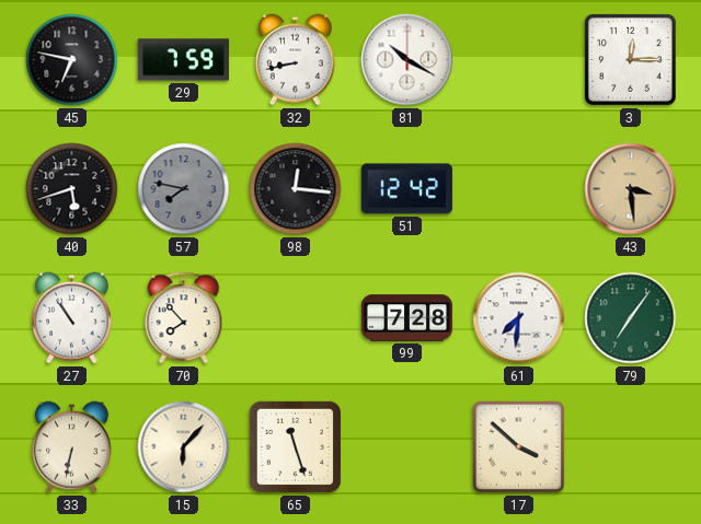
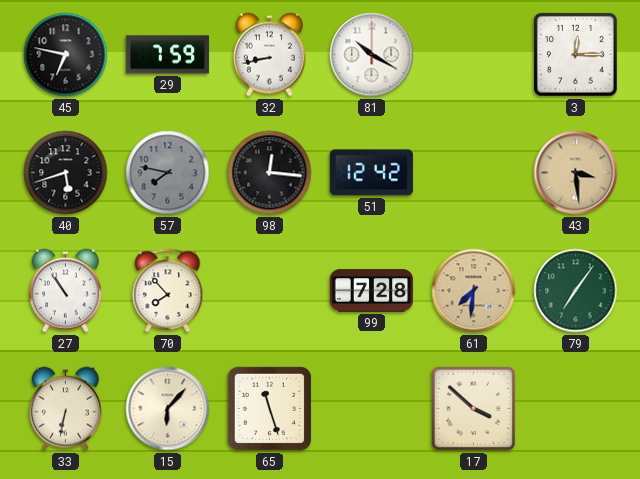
61 dial: white -> champagne
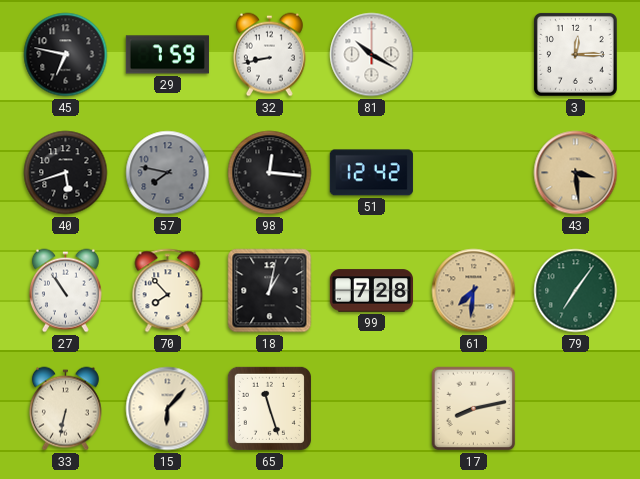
18: none -> 1:02
17: 3:52 -> 8:13
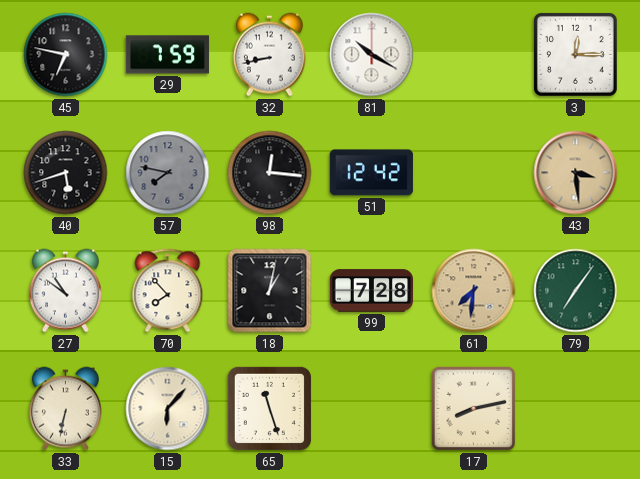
27: 10:54 -> 10:51
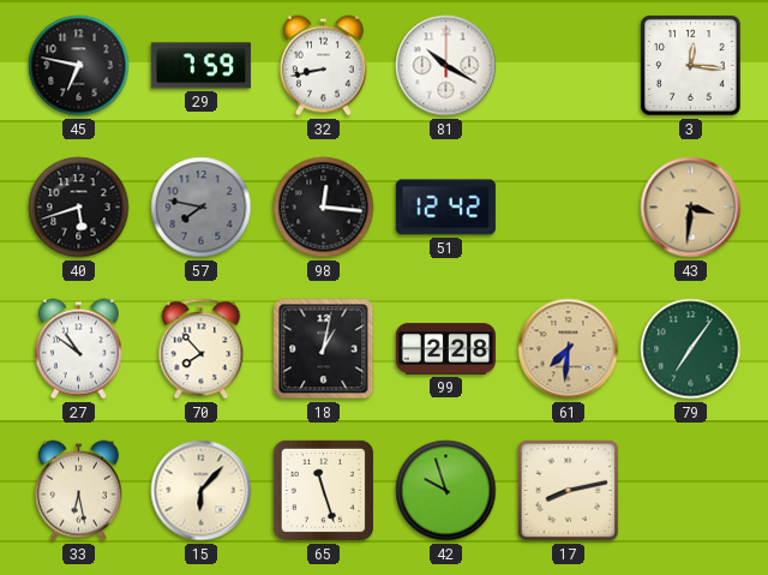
3: 12:15 -> 12:16
43: 3:29 -> 3:31
99: 7:28 -> 2:28
33: 6:32 -> 6:28
42: none -> 9:57
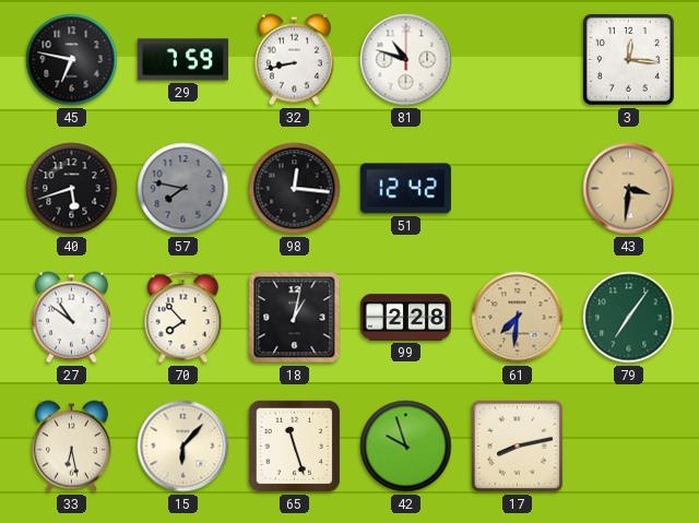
81: 10:20 -> 10:48
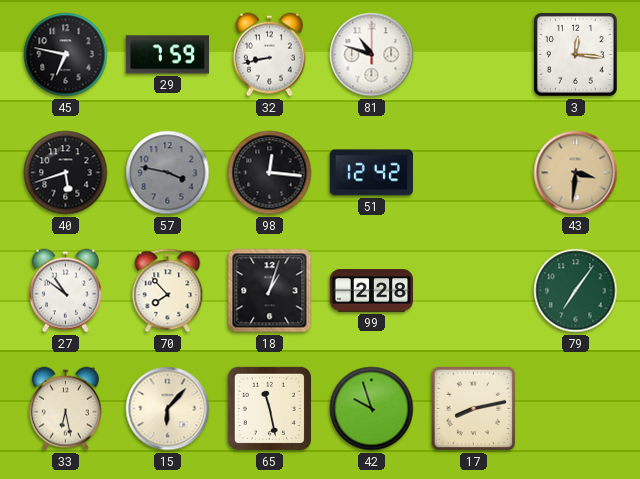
57: 7:47 -> 3:47
18: 1:02 -> 1:03
61: 7:31 -> none
65: 11:27 -> 11:28
